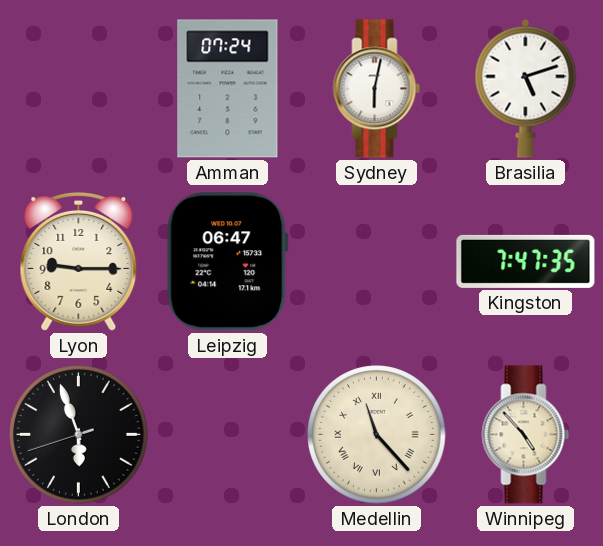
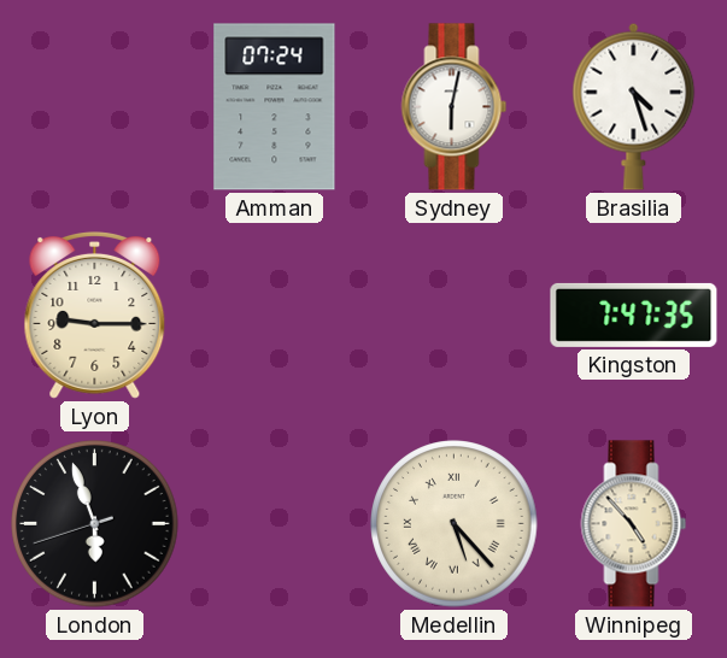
Brasilia: 5:12 -> 4:27
Leipzig: 06:47 -> none
Medellin: 11:23 -> 5:23
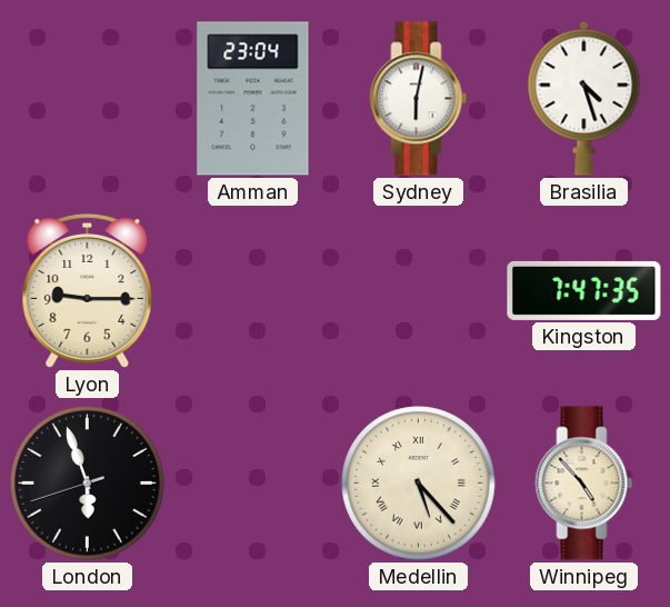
Amman: 07:24 -> 23:04
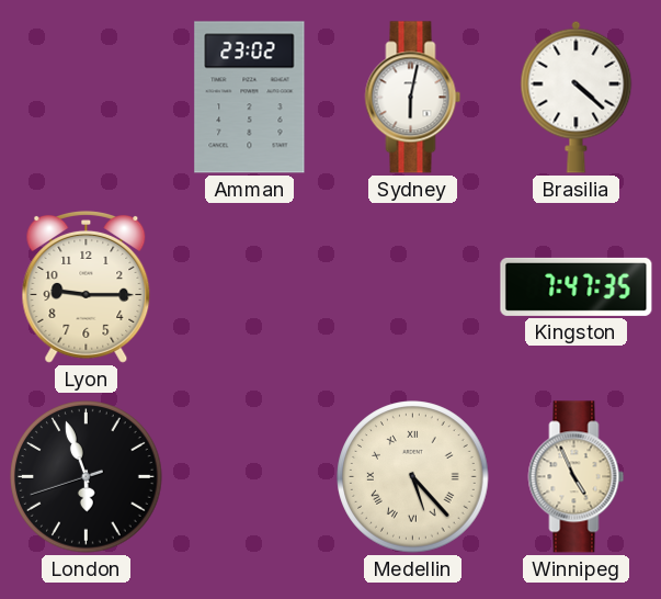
Amman: 23:04 -> 23:02
Brasilia: 4:27 -> 4:22
Winnipeg: 4:53 -> 4:56
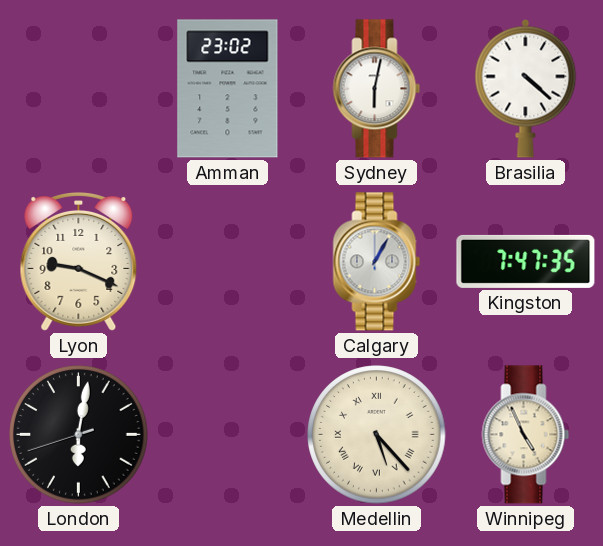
Lyon: 9:15 -> 9:19
Calgary: none -> 1:05
London: 5:56 -> 6:01
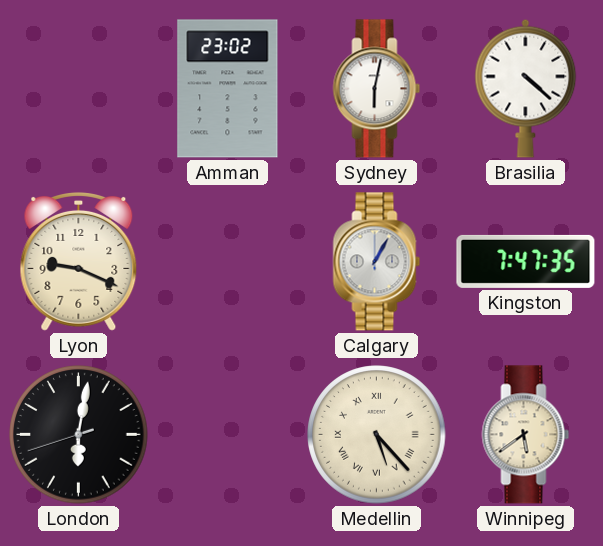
Winnipeg: 4:56 -> 5:39
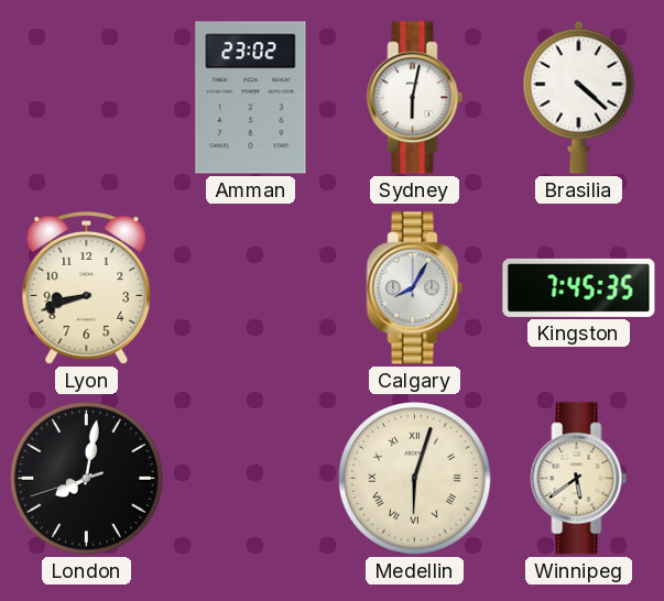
Lyon: 9:19 -> 8:42
Calgary: 1:05 -> 8:05
Kingston: 7:47 -> 7:45
London: 6:01 -> 8:01
Medellin: 5:23 -> 6:03
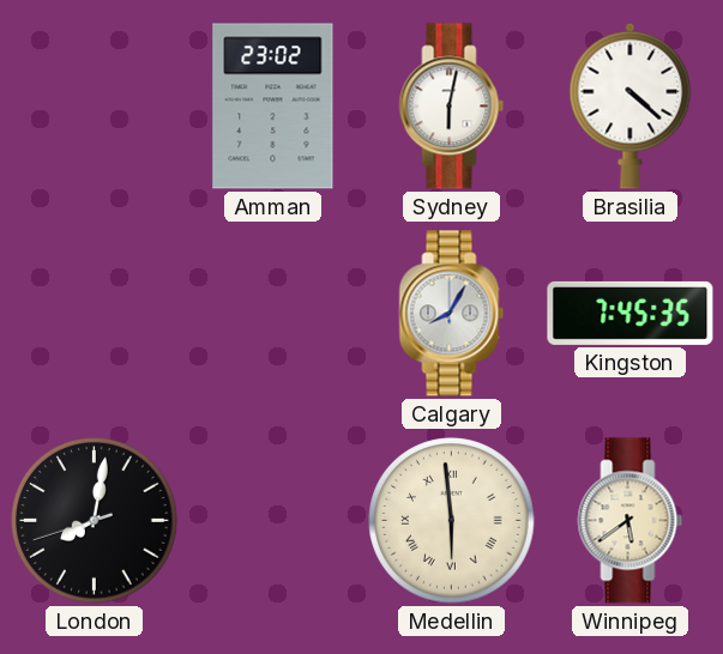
Lyon: 8:42 -> none
Medellin: 6:03 -> 5:59
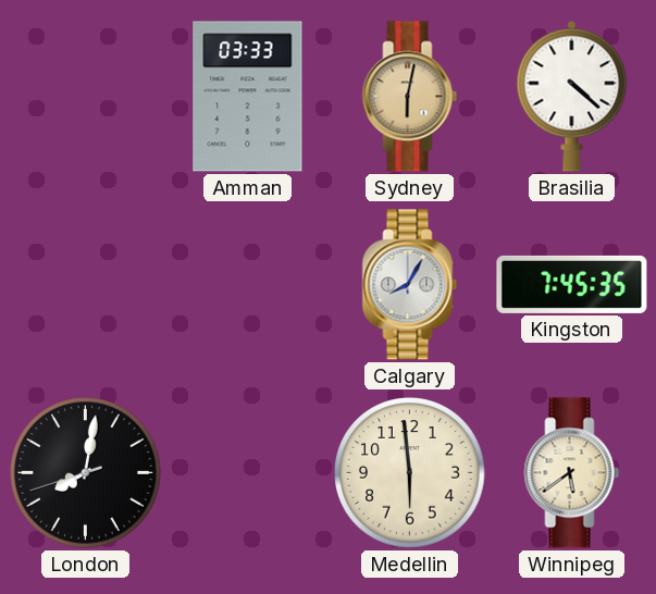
Amman: 23:02 -> 03:33
Sydney dial: white -> champagne
Medellin numerals: Roman -> Arabic
